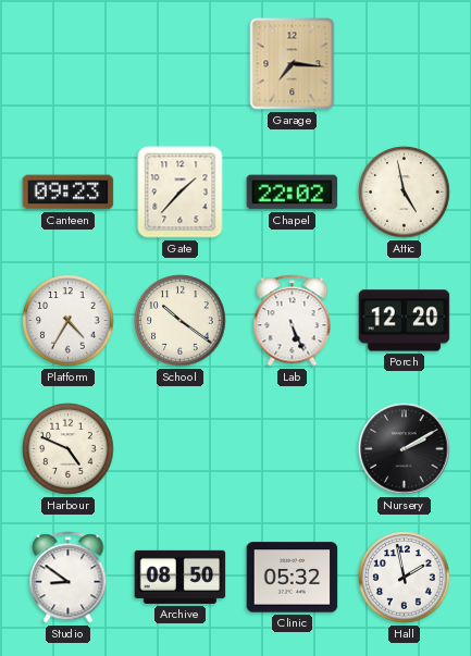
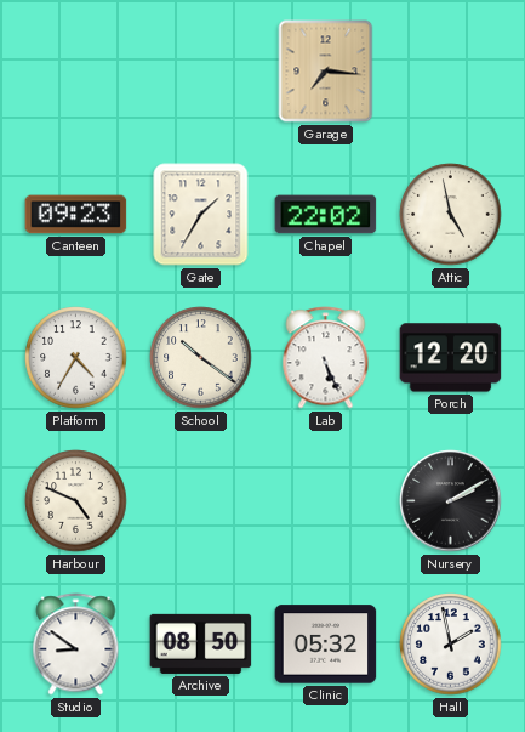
Gate: 1:37 -> 1:35
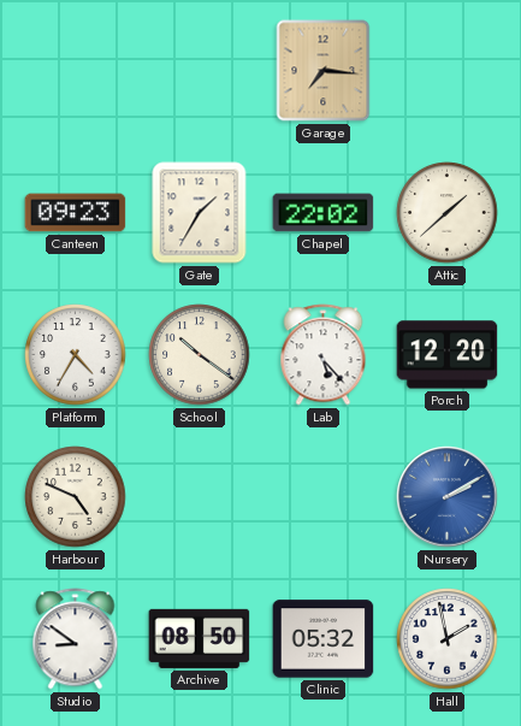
Attic: 4:58 -> 1:38
Lab: 5:26 -> 5:23
Nursery dial: black -> blue
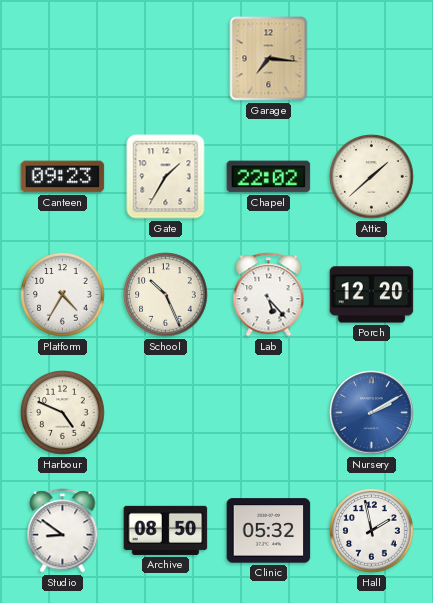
School: 10:21 -> 10:26
